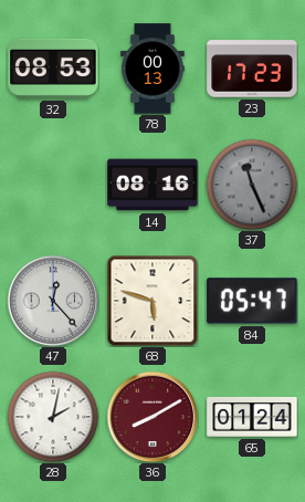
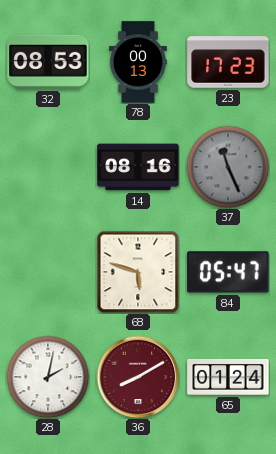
47: 12:23 -> none
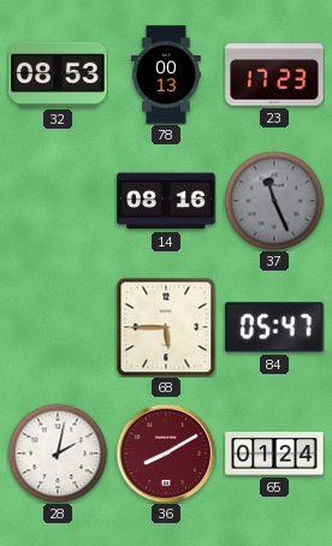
68: 5:48 -> 5:45
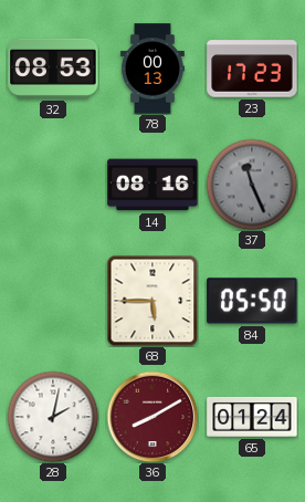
84: 05:47 -> 05:50
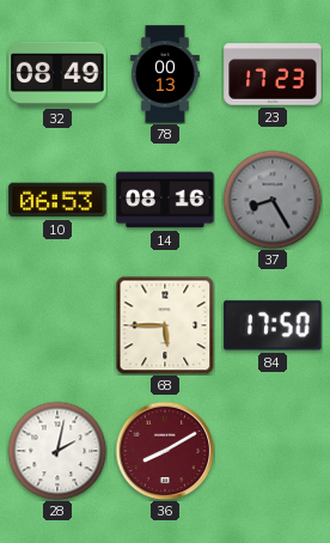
32: 08:53 -> 08:49
10: none -> 06:53
37: 11:26 -> 8:25
84: 05:50 -> 17:50
65: 01:24 -> none
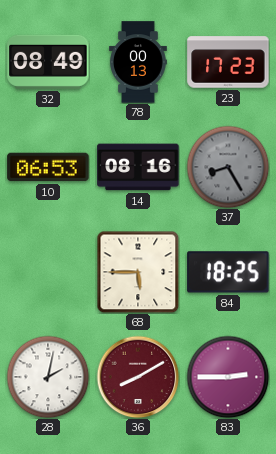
84: 17:50 -> 18:25
83: none -> 2:45
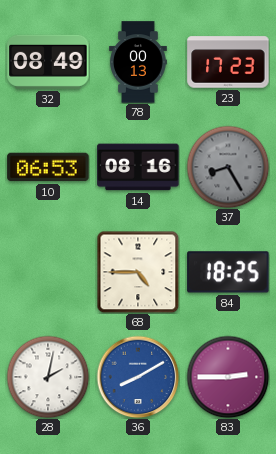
68: 5:45 -> 4:45
36 dial: burgundy -> blue
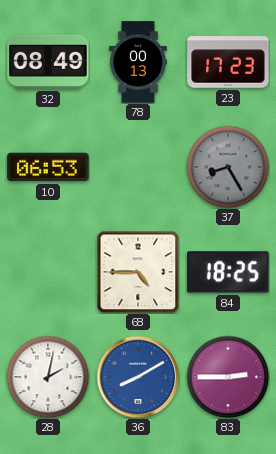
14: 08:16 -> none
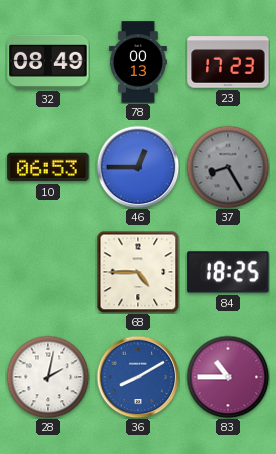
46: none -> 12:45
83: 2:45 -> 10:45
